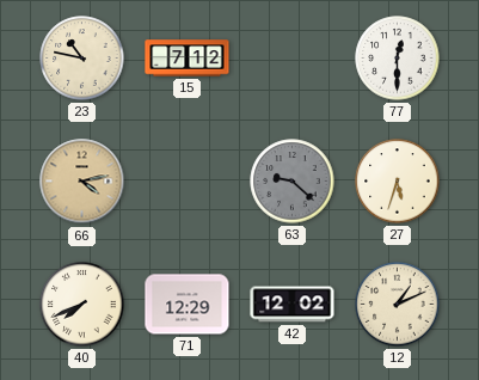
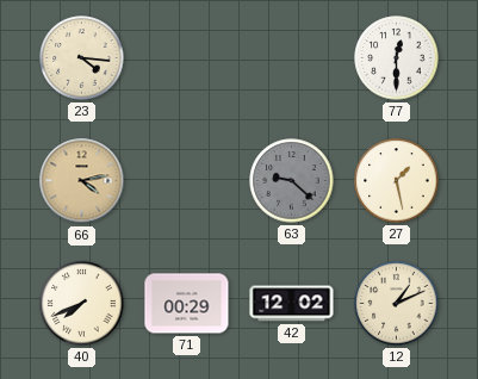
23: 10:47 -> 4:16
15: 7:12 -> none
27: 5:33 -> 1:28
71: 12:29 -> 00:29
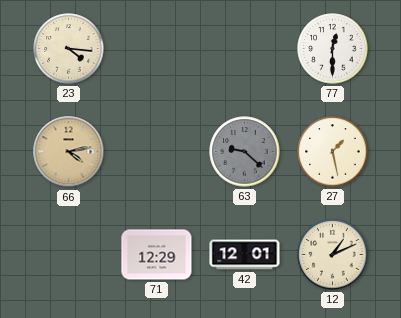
40: 7:41 -> none
71: 00:29 -> 12:29
42: 12:02 -> 12:01
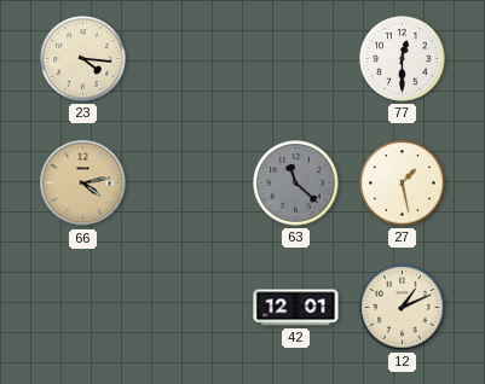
63: 9:22 -> 11:22
71: 12:29 -> none
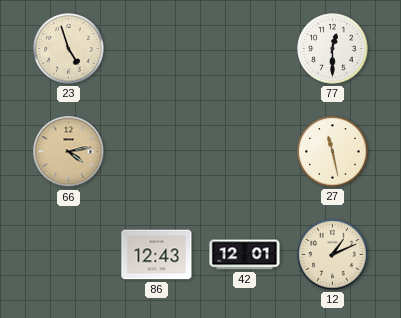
23: 4:16 -> 4:57
63: 11:22 -> none
27: 1:28 -> 11:28
86: none -> 12:43
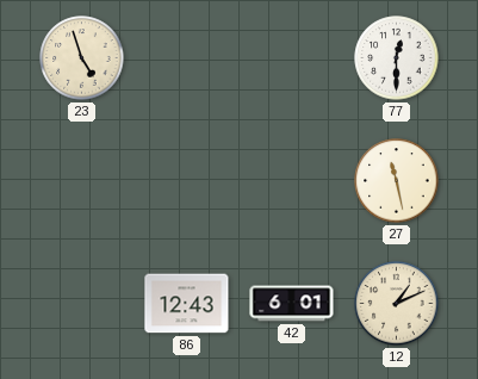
66: 4:13 -> none
42: 12:01 -> 6:01
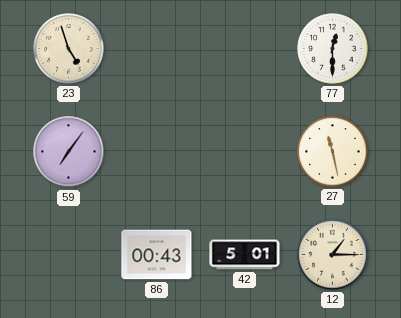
59: none -> 7:06
86: 12:43 -> 00:43
42: 6:01 -> 5:01
12: 1:11 -> 1:15
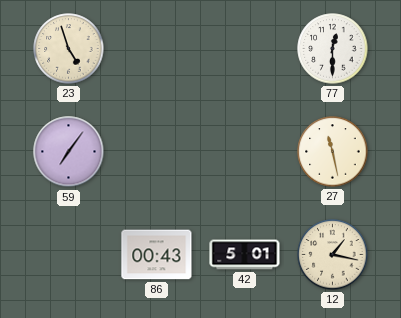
12: 1:15 -> 1:17
